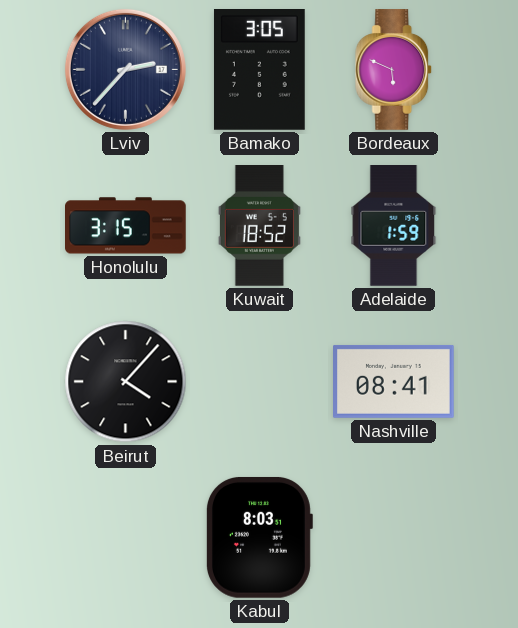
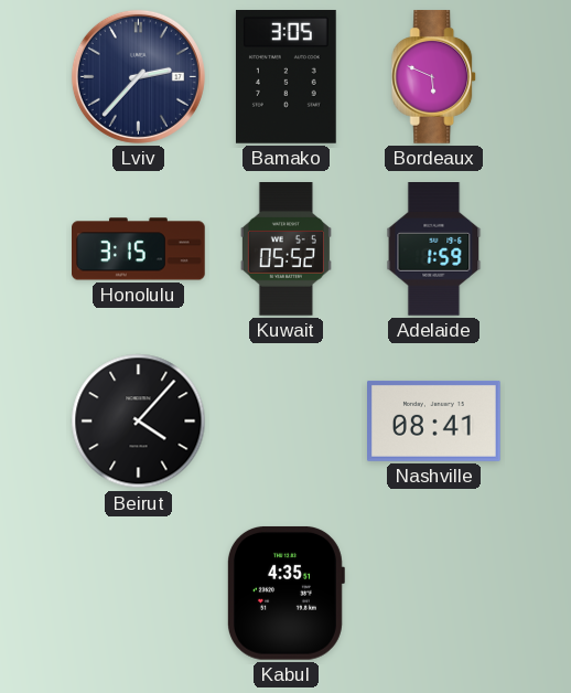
Kuwait: 18:52 -> 05:52
Kabul: 8:03 -> 4:35
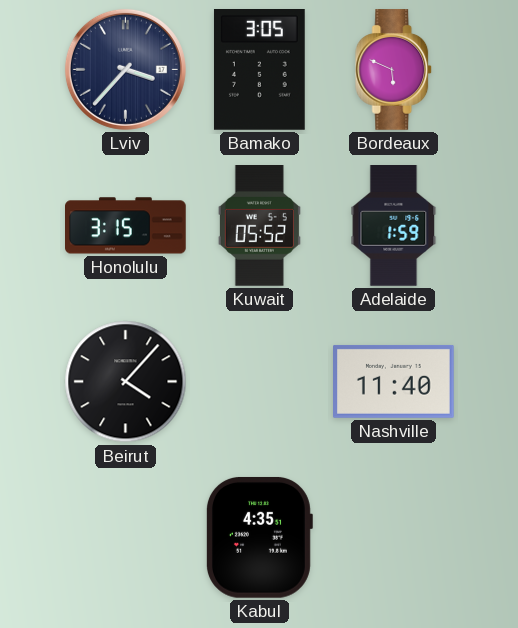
Lviv: 2:37 -> 3:37
Nashville: 08:41 -> 11:40
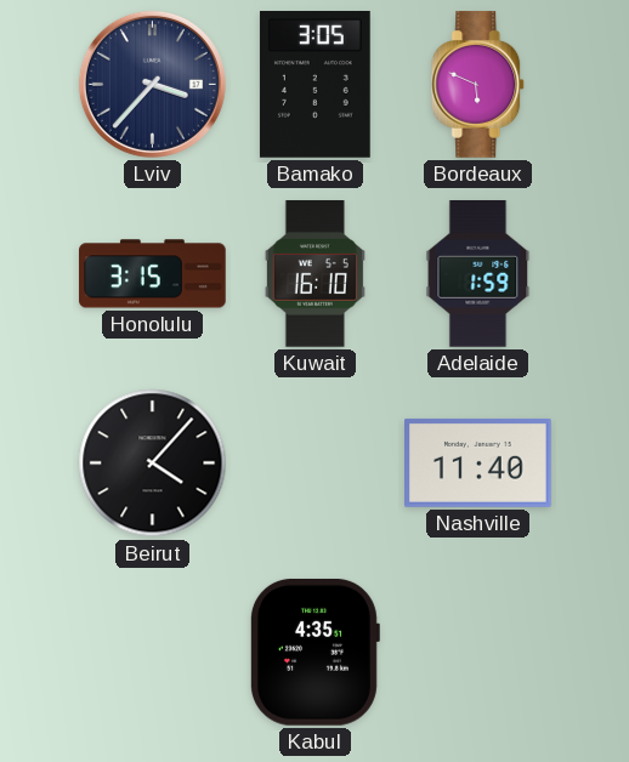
Kuwait: 05:52 -> 16:10
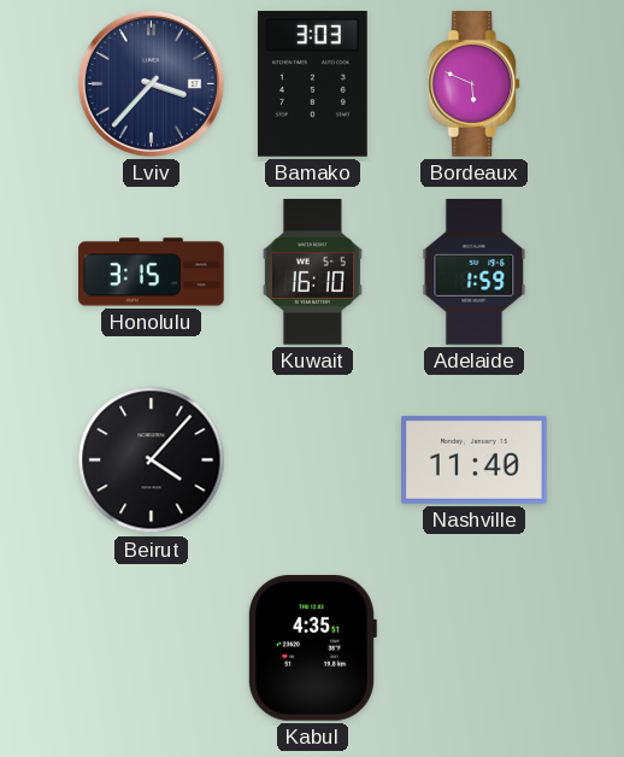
Bamako: 3:05 -> 3:03
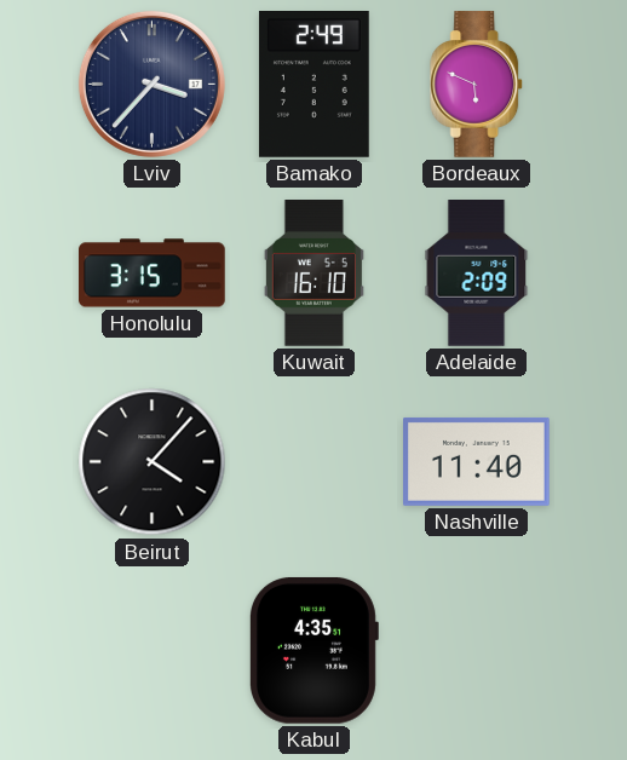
Bamako: 3:03 -> 2:49
Adelaide: 1:59 -> 2:09
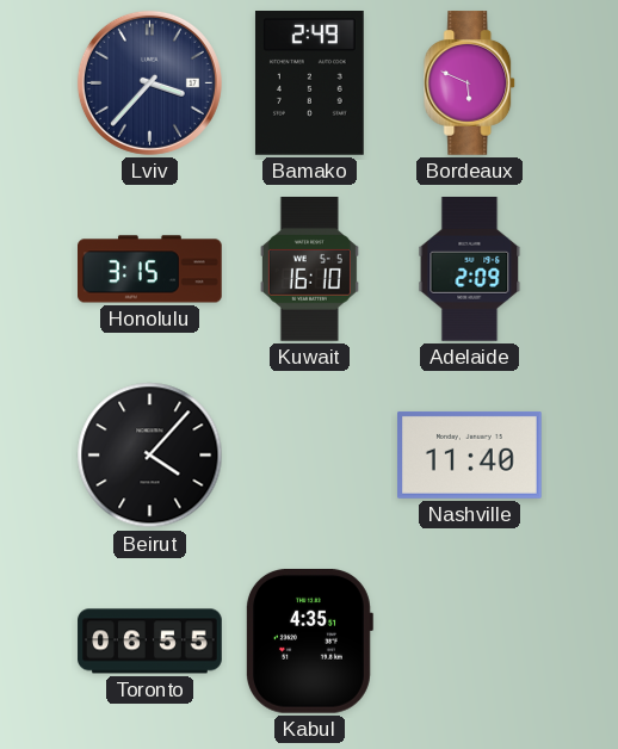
Toronto: none -> 06:55
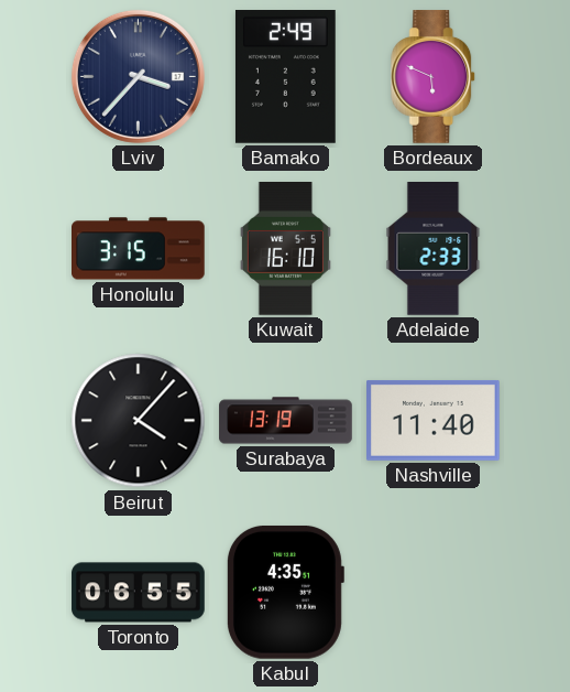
Adelaide: 2:09 -> 2:33
Surabaya: none -> 13:19
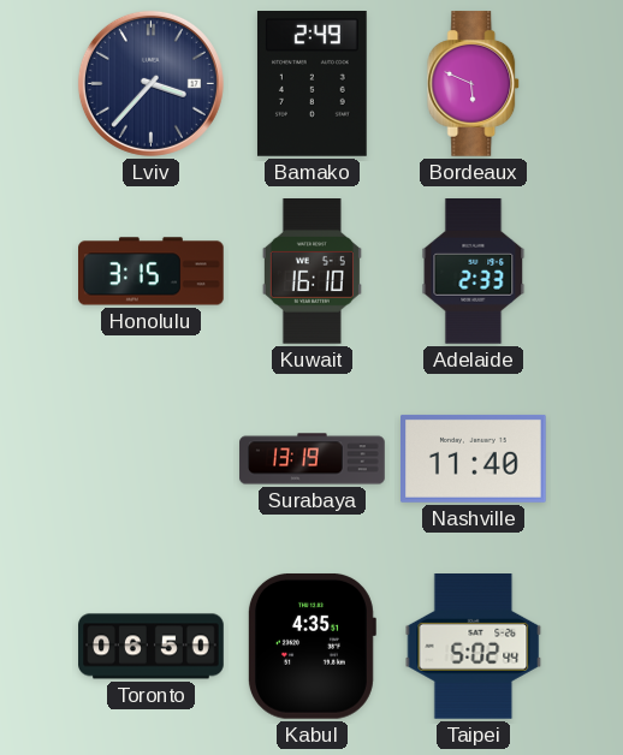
Beirut: 4:07 -> none
Toronto: 06:55 -> 06:50
Taipei: none -> 5:02
